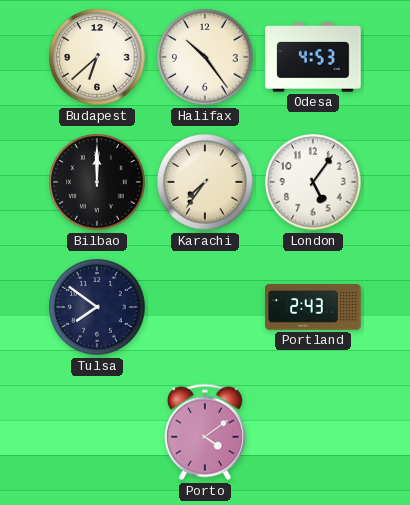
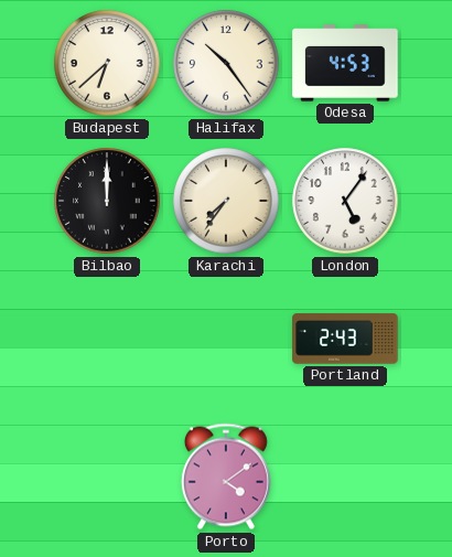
Tulsa: 7:51 -> none
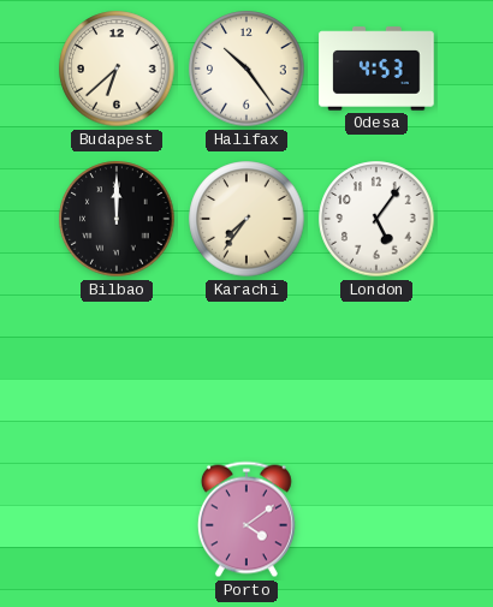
Portland: 2:43 -> none
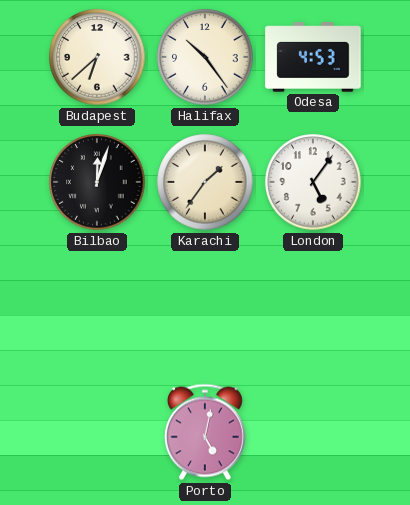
Bilbao: 12:00 -> 12:03
Karachi: 7:36 -> 1:36
Porto: 4:09 -> 5:02
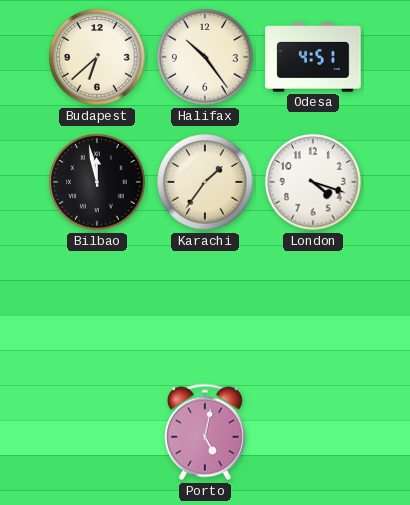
Odesa: 4:53 -> 4:51
Bilbao: 12:03 -> 11:58
London: 5:06 -> 4:18
